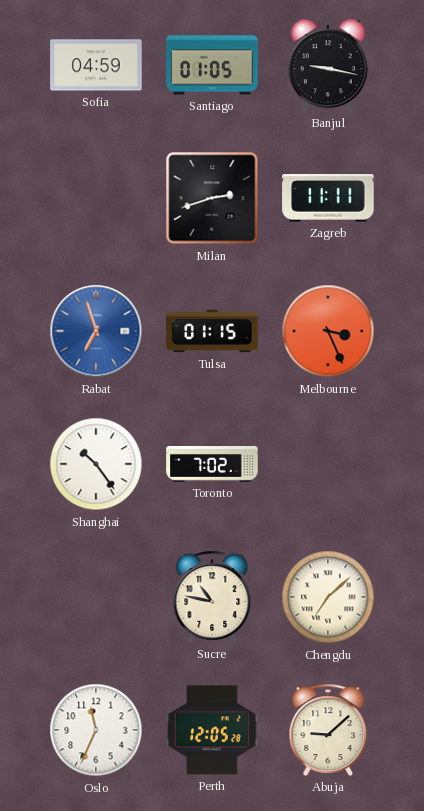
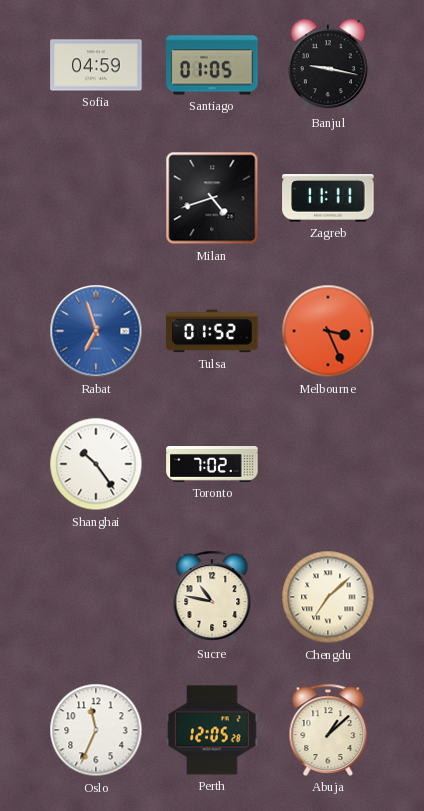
Milan: 2:42 -> 4:42
Tulsa: 01:15 -> 01:52
Abuja: 9:08 -> 1:08
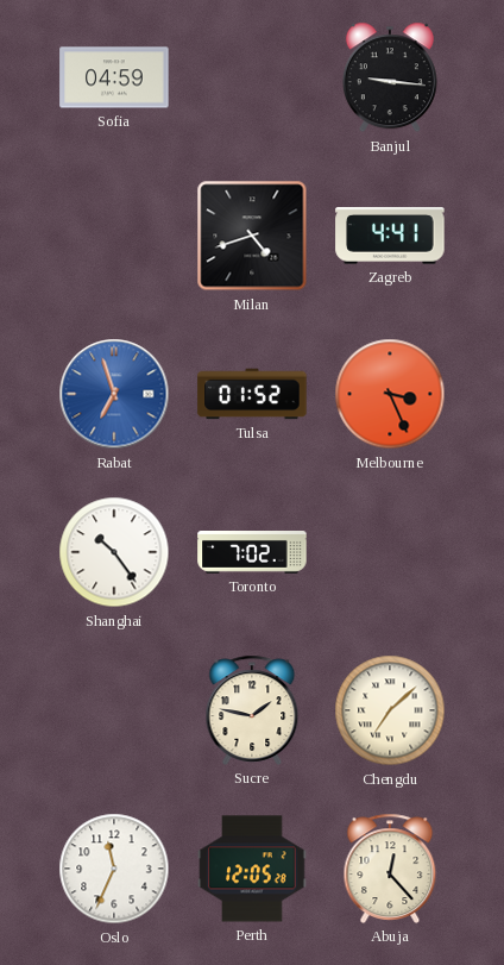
Santiago: 01:05 -> none
Banjul: 9:17 -> 9:16
Zagreb: 11:11 -> 4:41
Sucre: 10:47 -> 1:47
Abuja: 1:08 -> 12:23
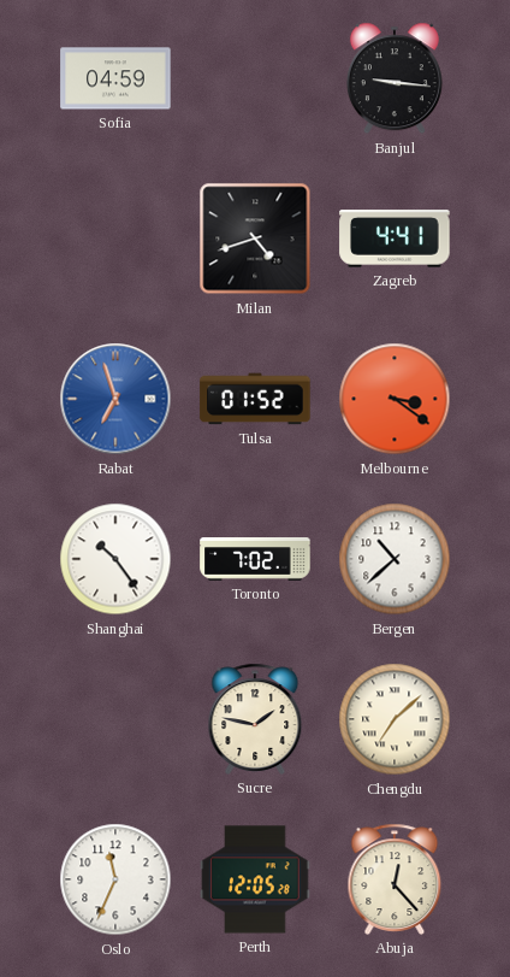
Melbourne: 3:26 -> 3:21
Bergen: none -> 10:38
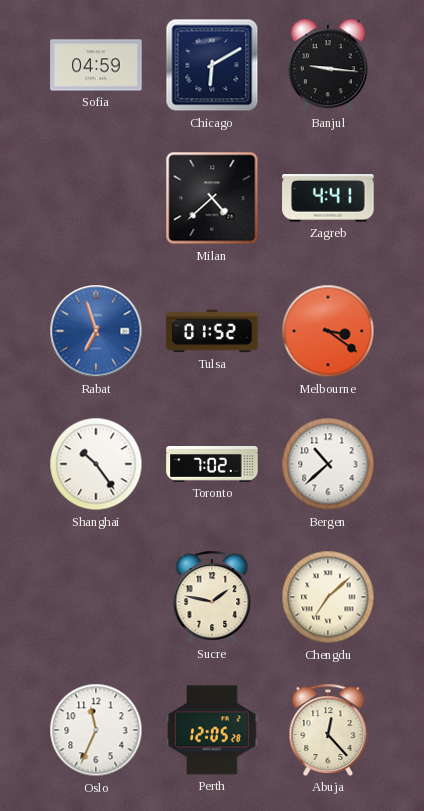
Chicago: none -> 6:10
Milan: 4:42 -> 4:38
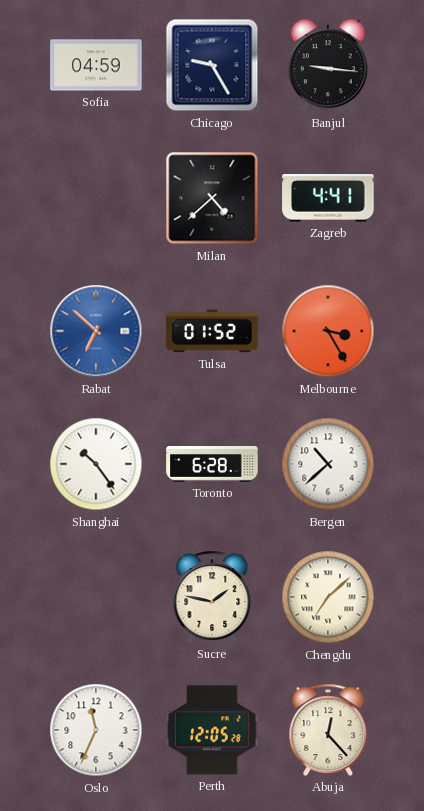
Chicago: 6:10 -> 9:25
Rabat: 6:57 -> 6:52
Melbourne: 3:21 -> 3:25
Toronto: 7:02 -> 6:28
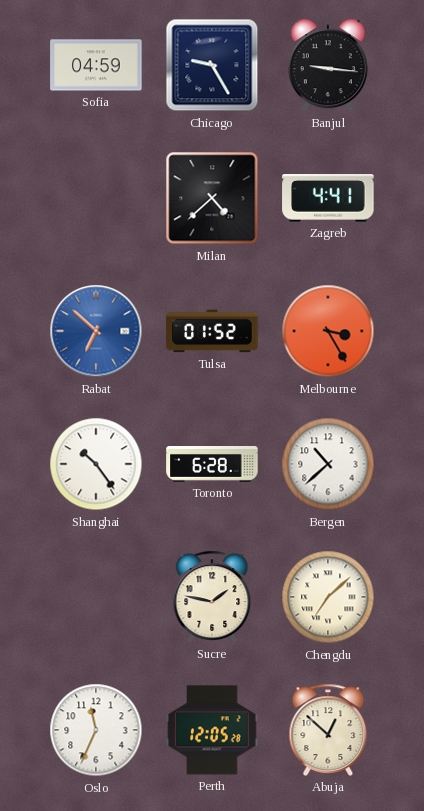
Abuja: 12:23 -> 12:52
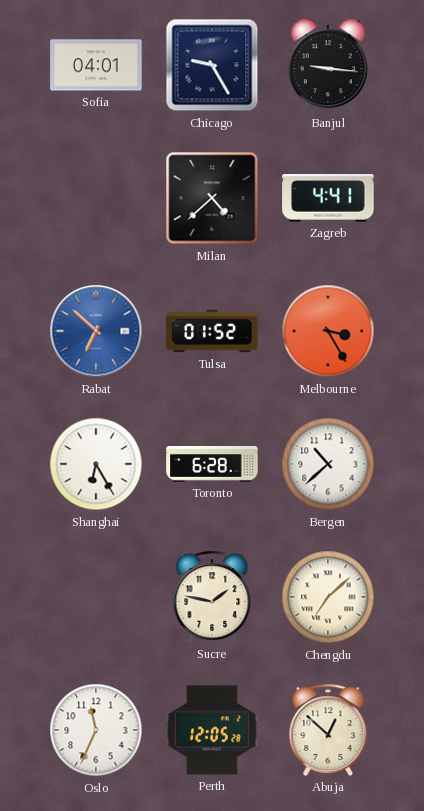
Sofia: 04:59 -> 04:01
Shanghai: 10:24 -> 6:25
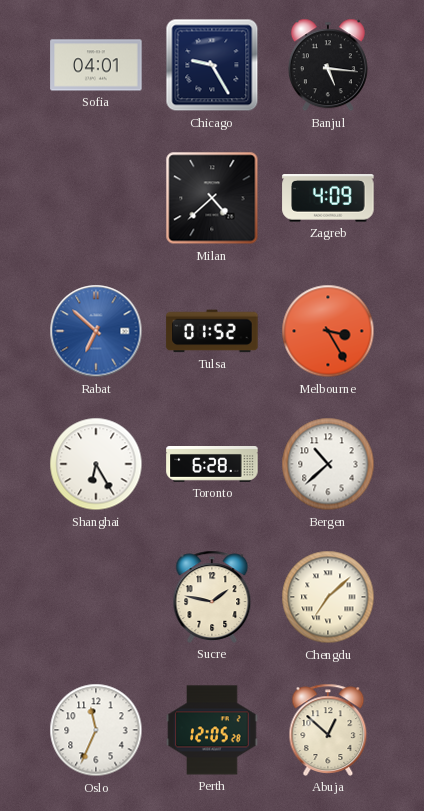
Banjul: 9:16 -> 5:16
Zagreb: 4:41 -> 4:09
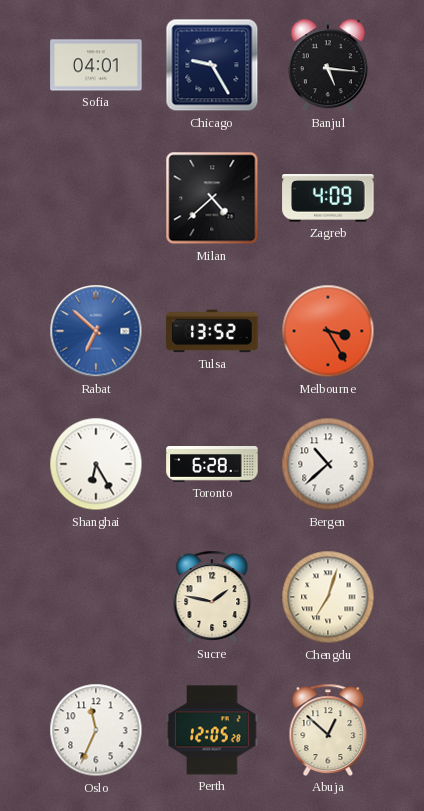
Tulsa: 01:52 -> 13:52
Chengdu: 7:08 -> 7:03
